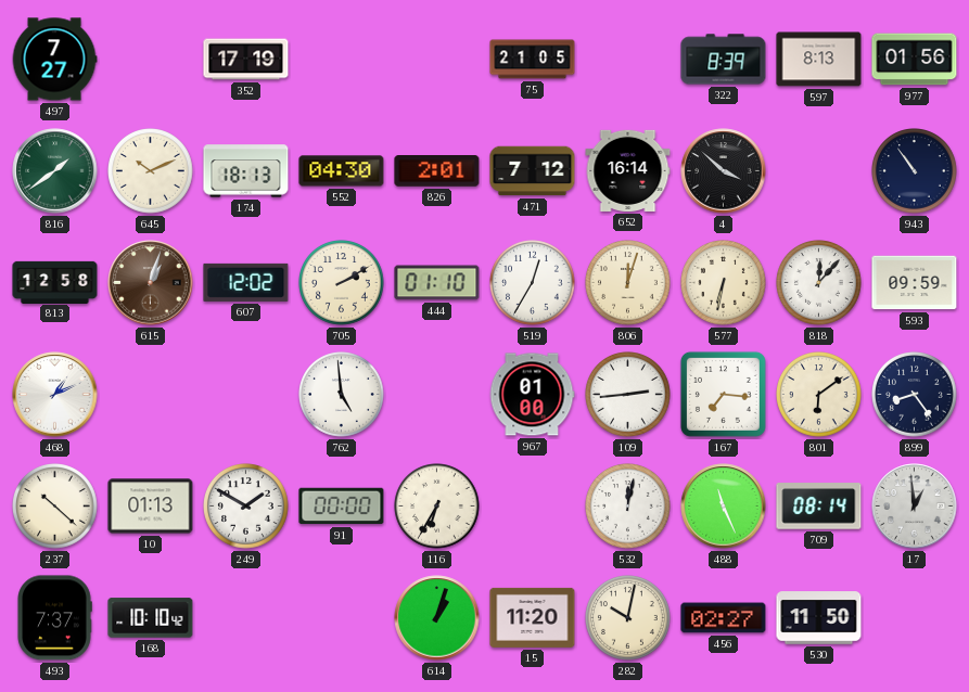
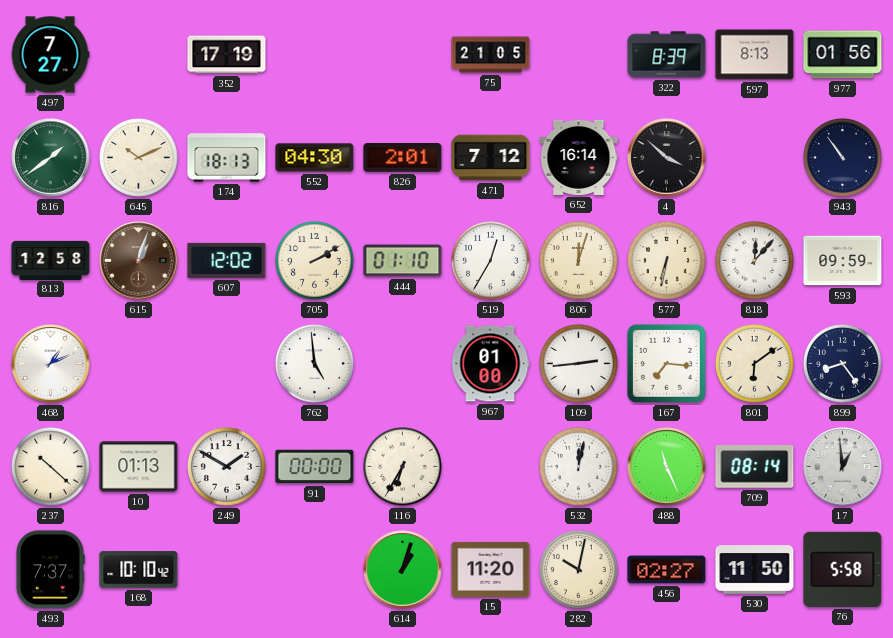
76: none -> 5:58
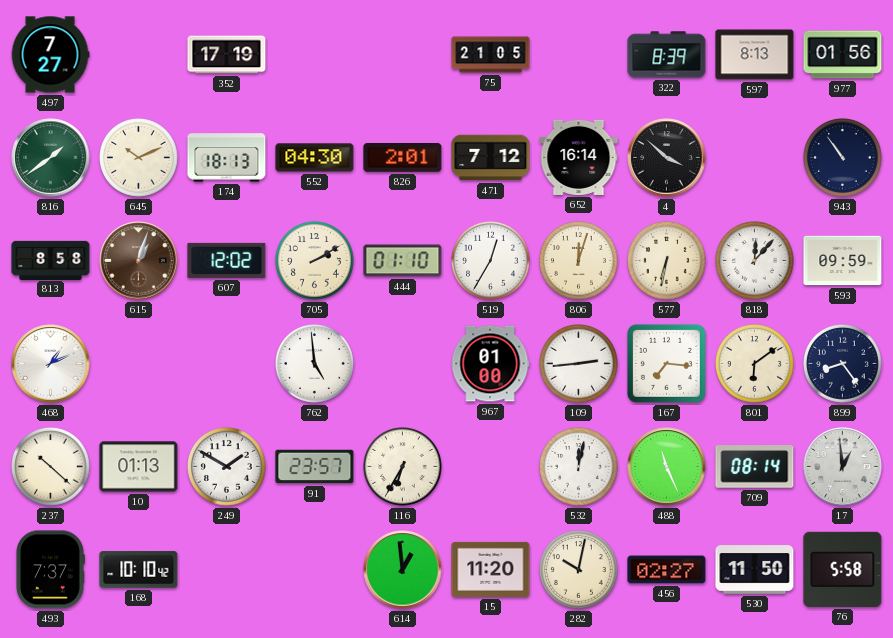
813: 12:58 -> 8:58
91: 00:00 -> 23:57
614: 1:03 -> 12:59
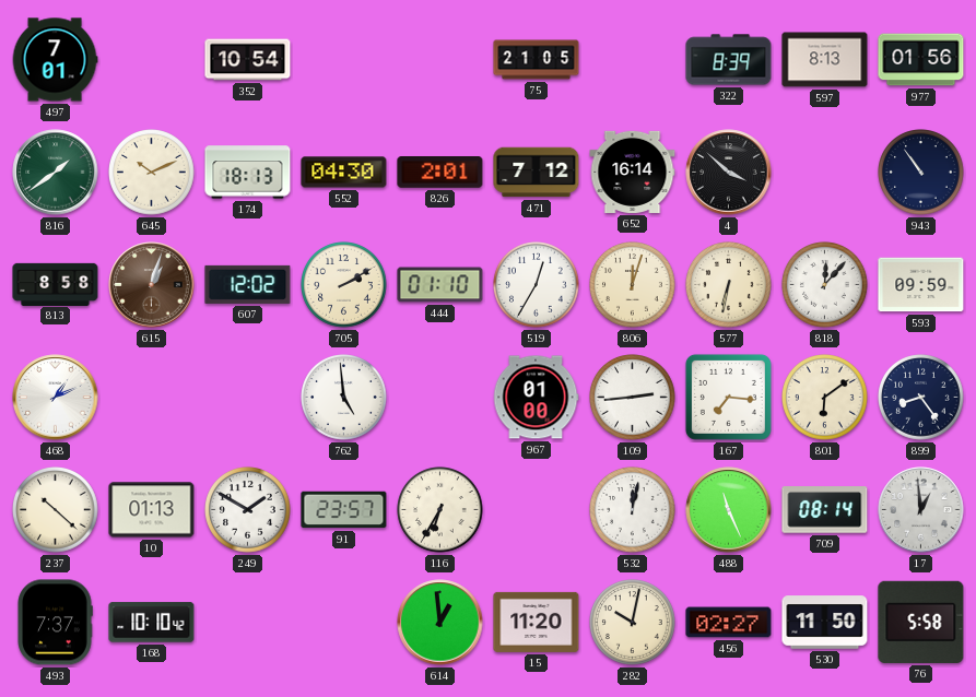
497: 7:27 -> 7:01
352: 17:19 -> 10:54
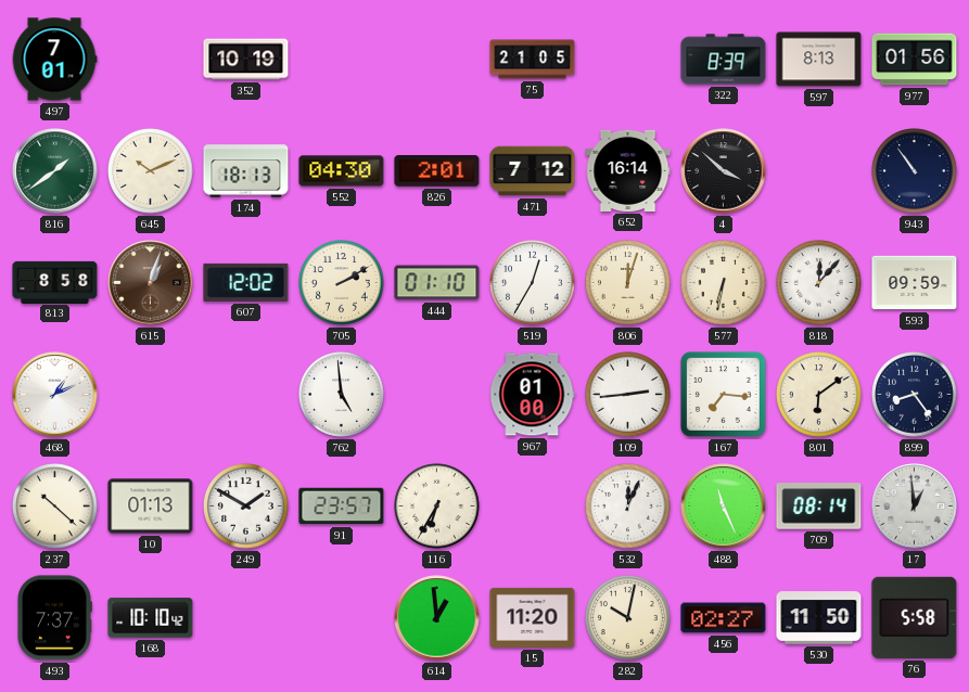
352: 10:54 -> 10:19
532: 12:02 -> 12:04
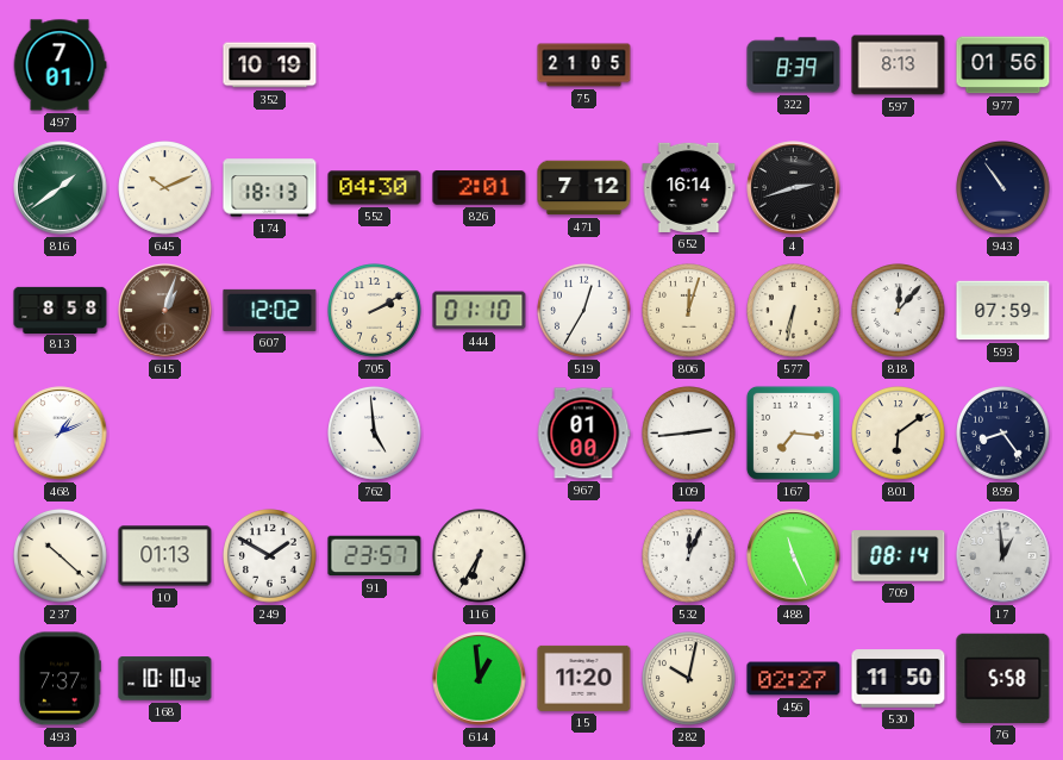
4: 3:52 -> 2:42
593: 09:59 -> 07:59
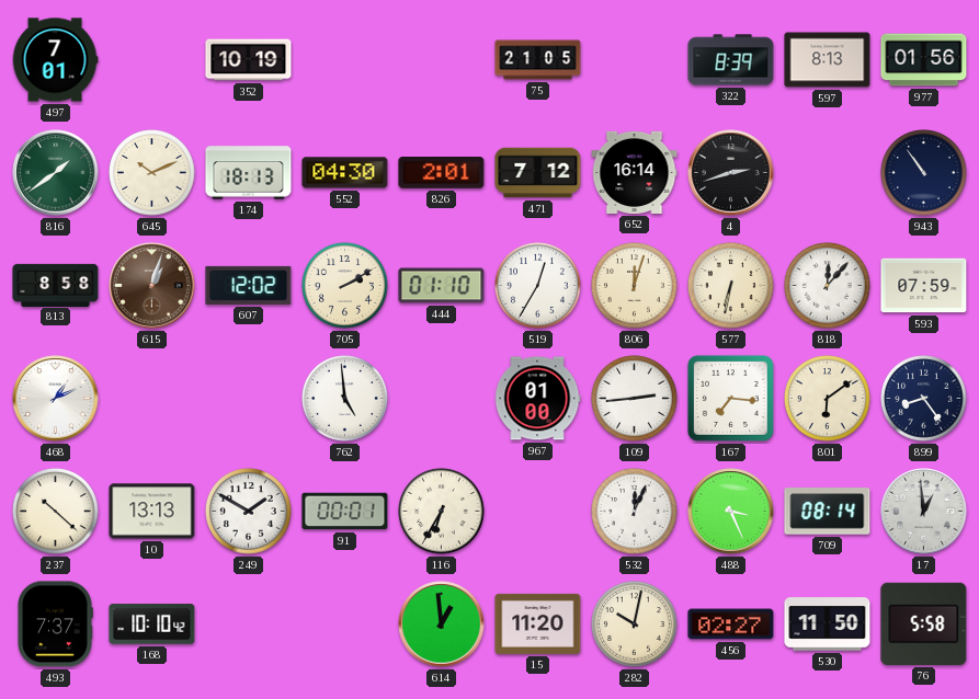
10: 01:13 -> 13:13
91: 23:57 -> 00:01
488: 11:26 -> 3:26
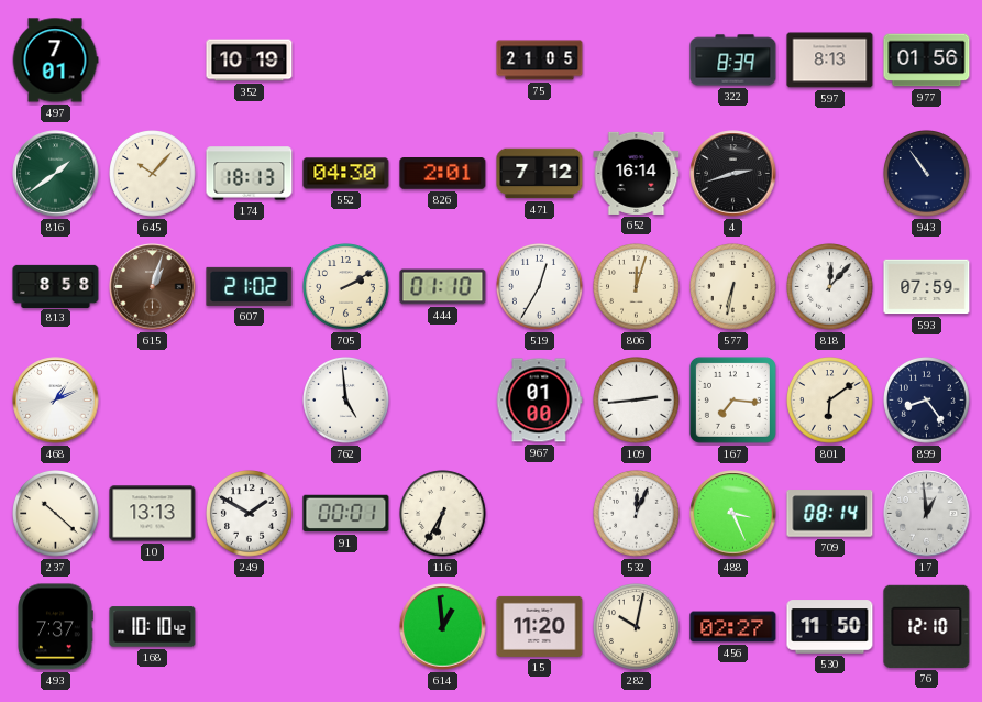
645: 10:11 -> 10:07
607: 12:02 -> 21:02
76: 5:58 -> 12:10
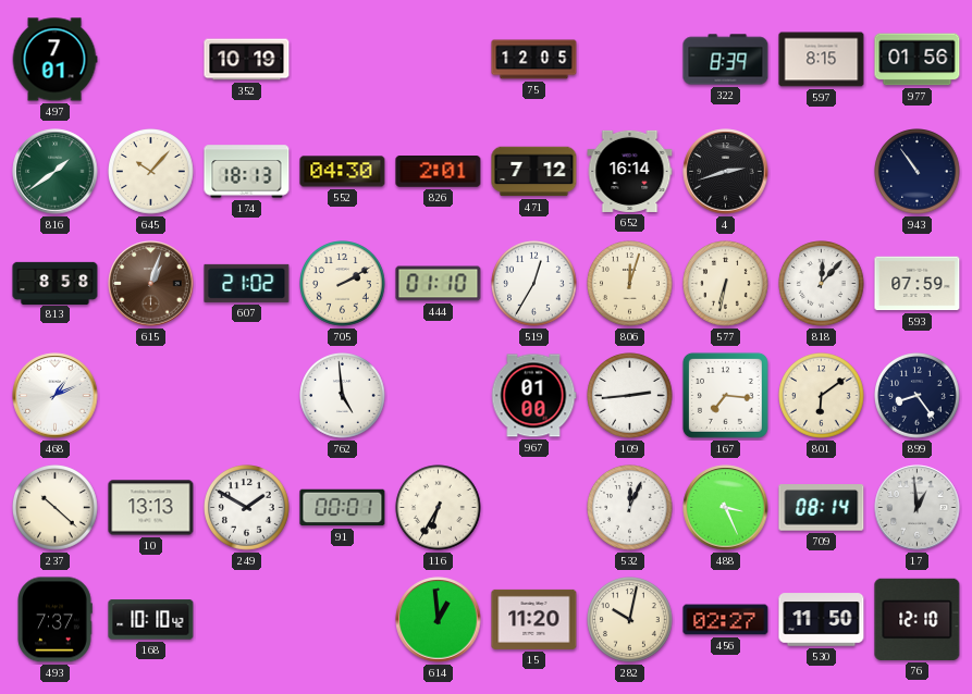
75: 21:05 -> 12:05
597: 8:13 -> 8:15
